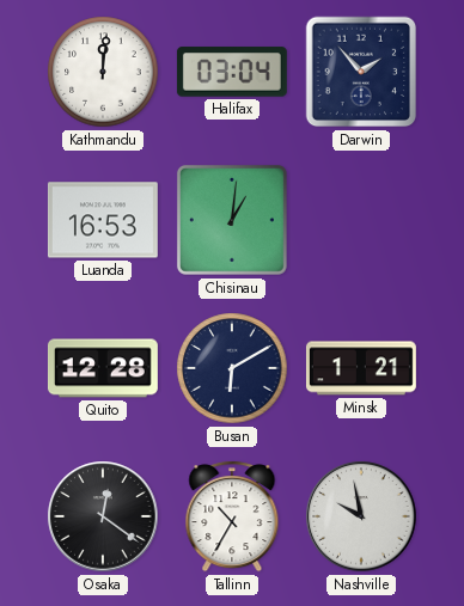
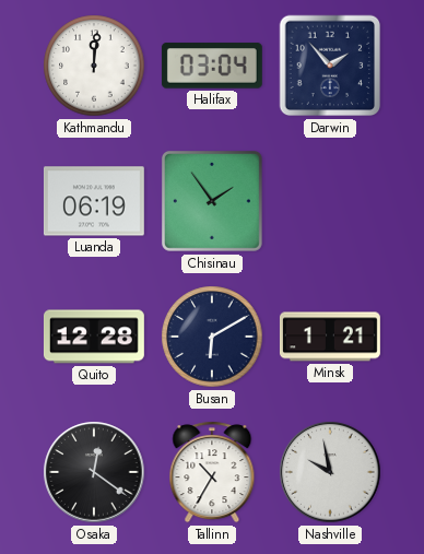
Luanda: 16:53 -> 06:19
Chisinau: 1:01 -> 1:54
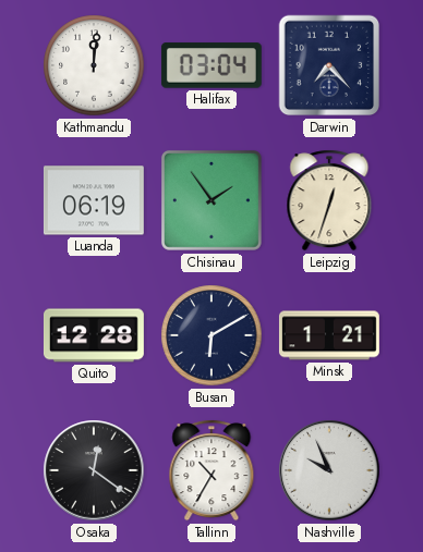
Darwin: 1:53 -> 7:23
Leipzig: none -> 12:33
Nashville: 9:58 -> 9:56
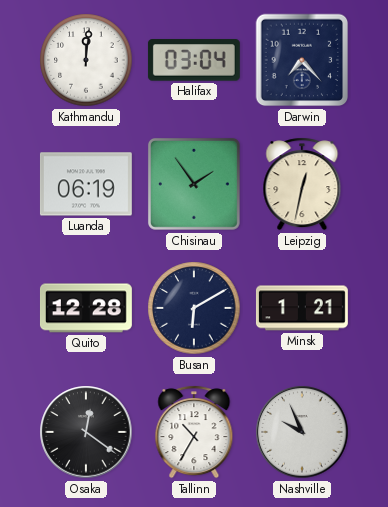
Leipzig: 12:33 -> 12:32
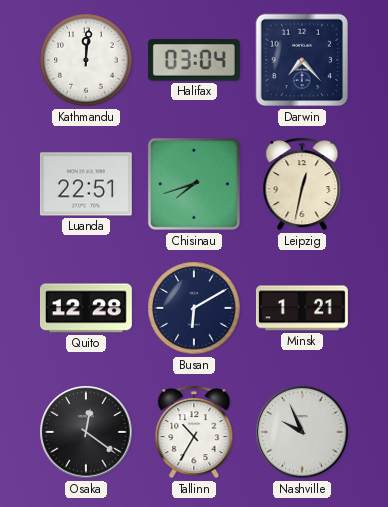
Luanda: 06:19 -> 22:51
Chisinau: 1:54 -> 7:42
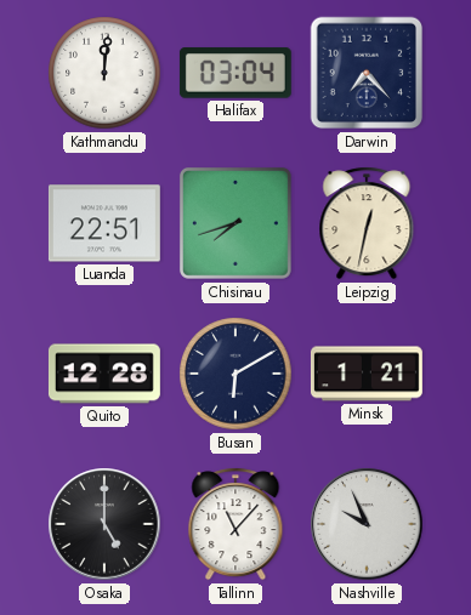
Osaka: 12:21 -> 5:00
Tallinn: 10:35 -> 11:07
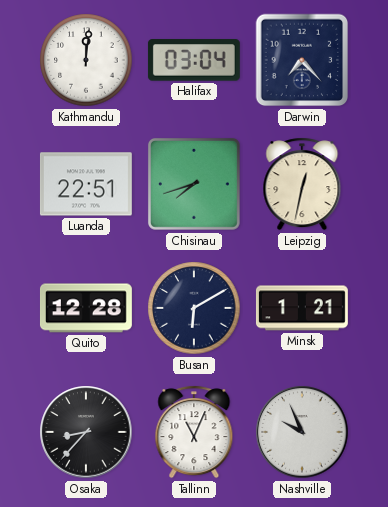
Osaka: 5:00 -> 8:37
Tallinn: 11:07 -> 11:04
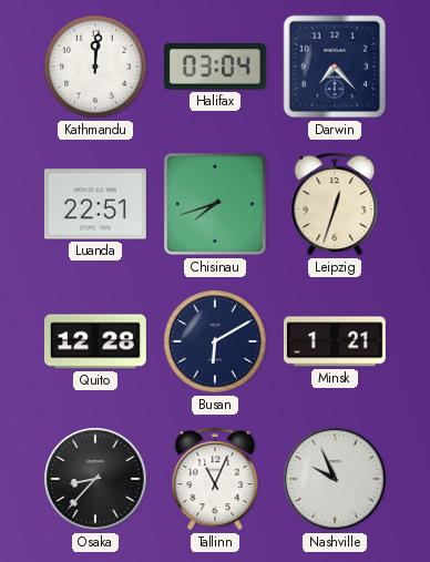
Leipzig: 12:32 -> 12:33
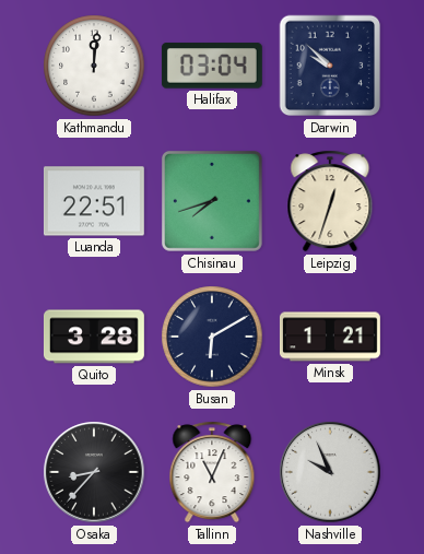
Darwin: 7:23 -> 9:52
Quito: 12:28 -> 3:28
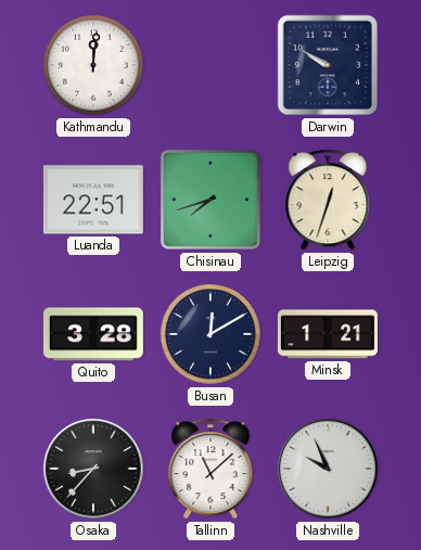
Halifax: 03:04 -> none
Darwin: 9:52 -> 9:50
Busan: 6:10 -> 12:10
Tallinn: 11:04 -> 11:08
